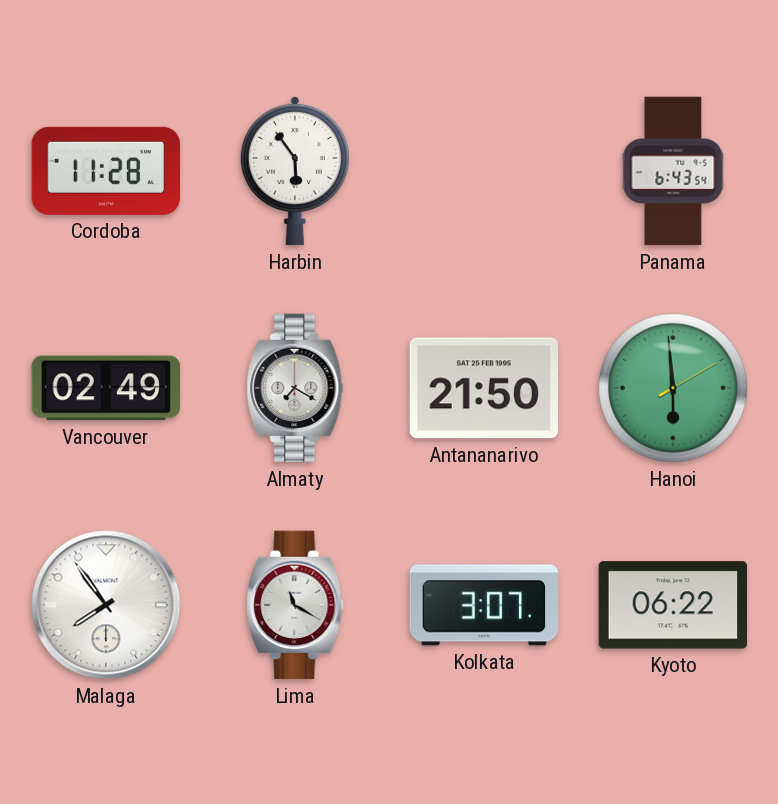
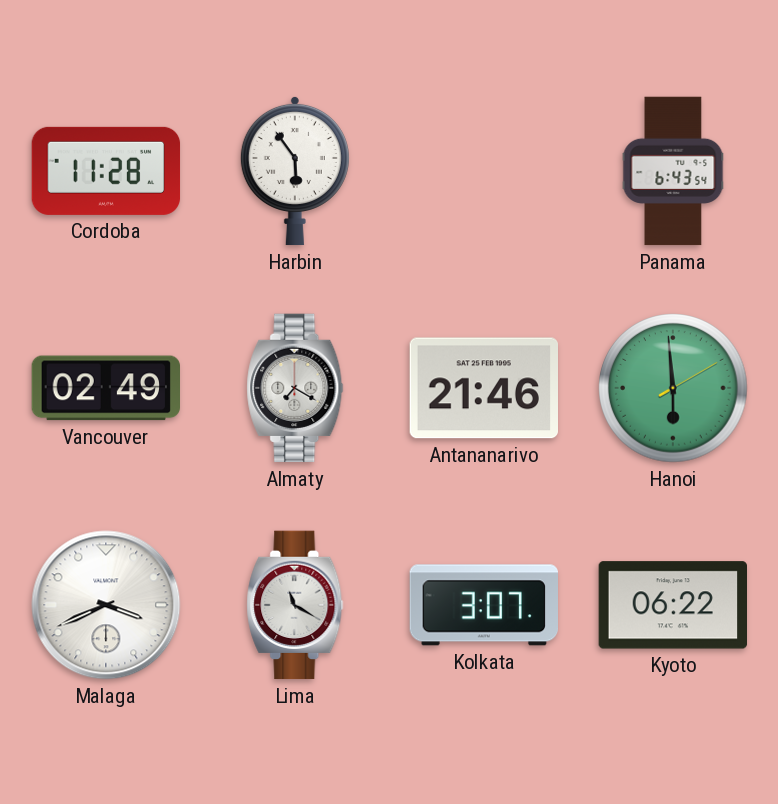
Antananarivo: 21:50 -> 21:46
Malaga: 7:54 -> 3:41
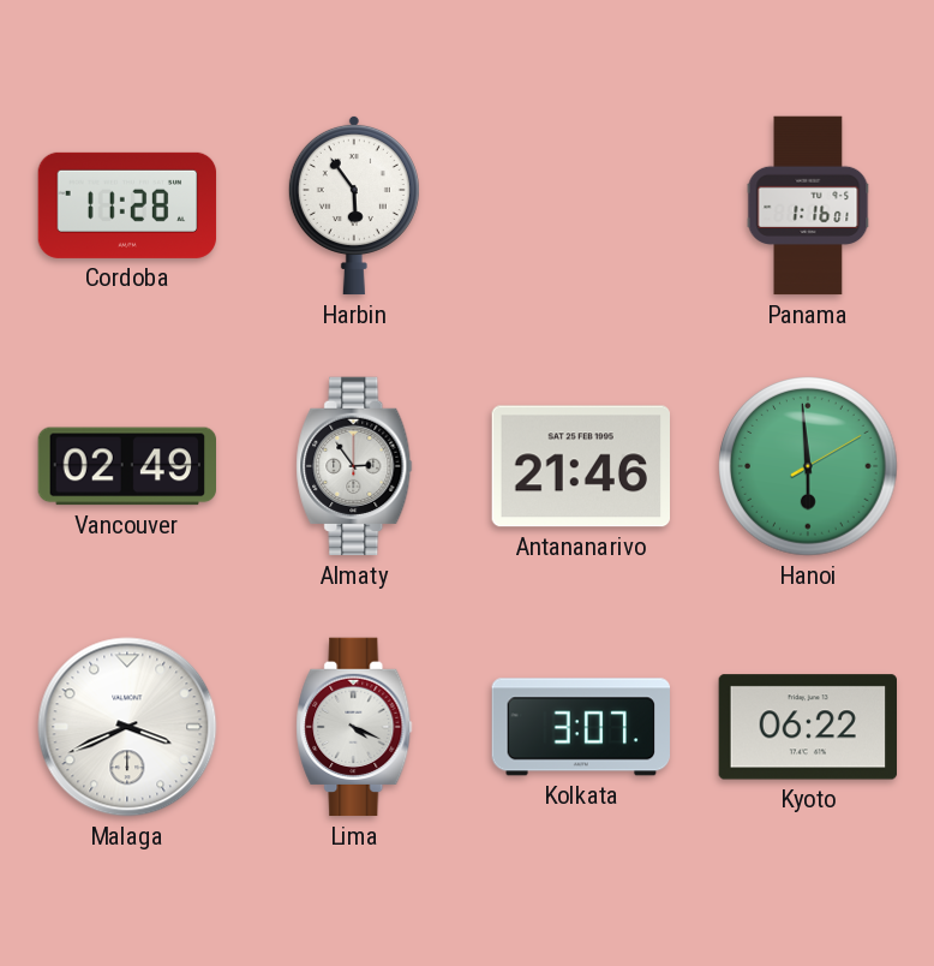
Panama: 6:43 -> 1:16
Almaty: 7:20 -> 2:54
Lima: 11:20 -> 4:19
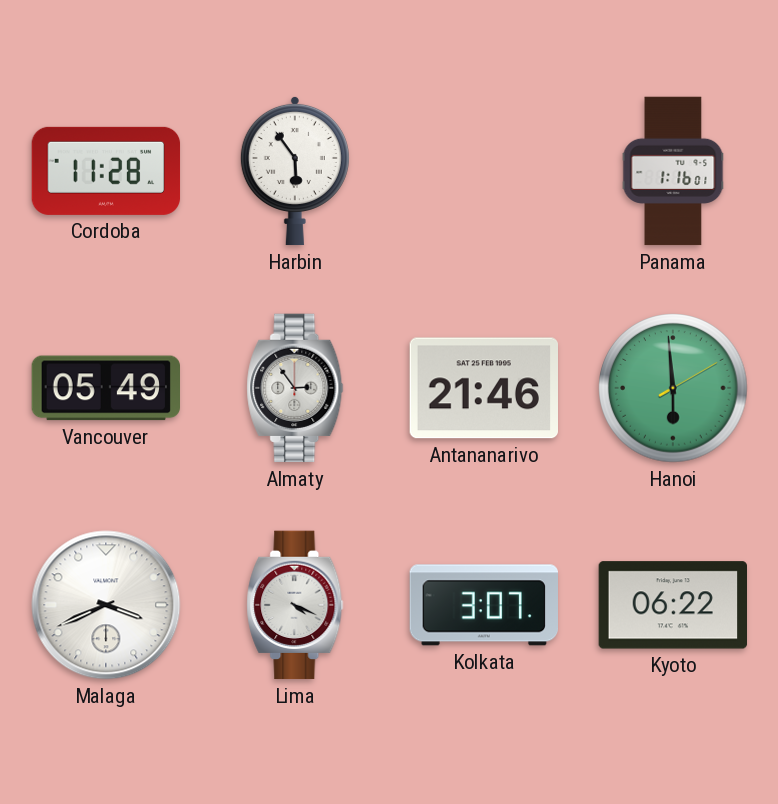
Vancouver: 02:49 -> 05:49
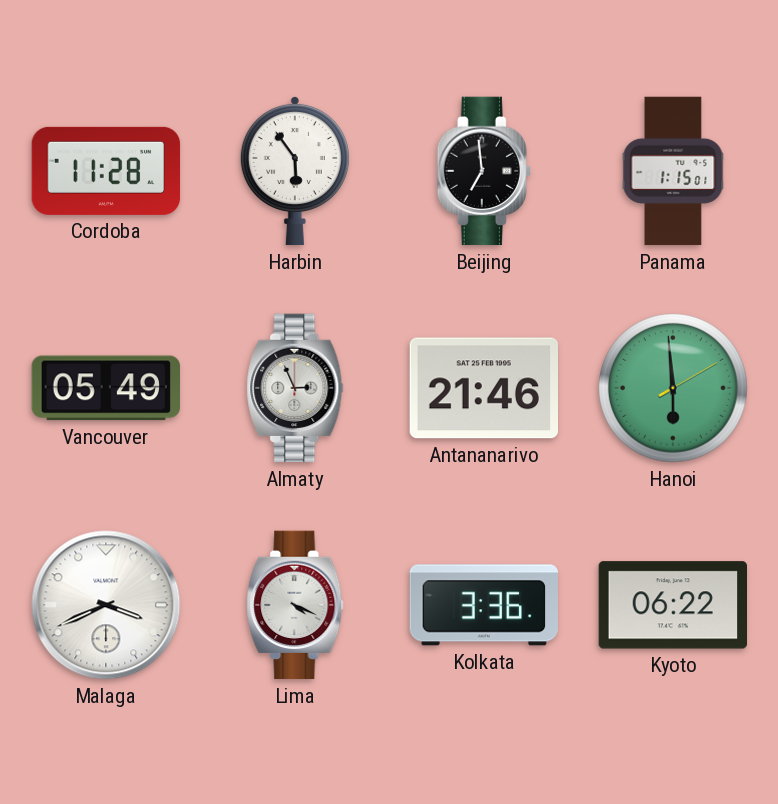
Beijing: none -> 6:59
Panama: 1:16 -> 1:15
Almaty: 2:54 -> 2:56
Kolkata: 3:07 -> 3:36
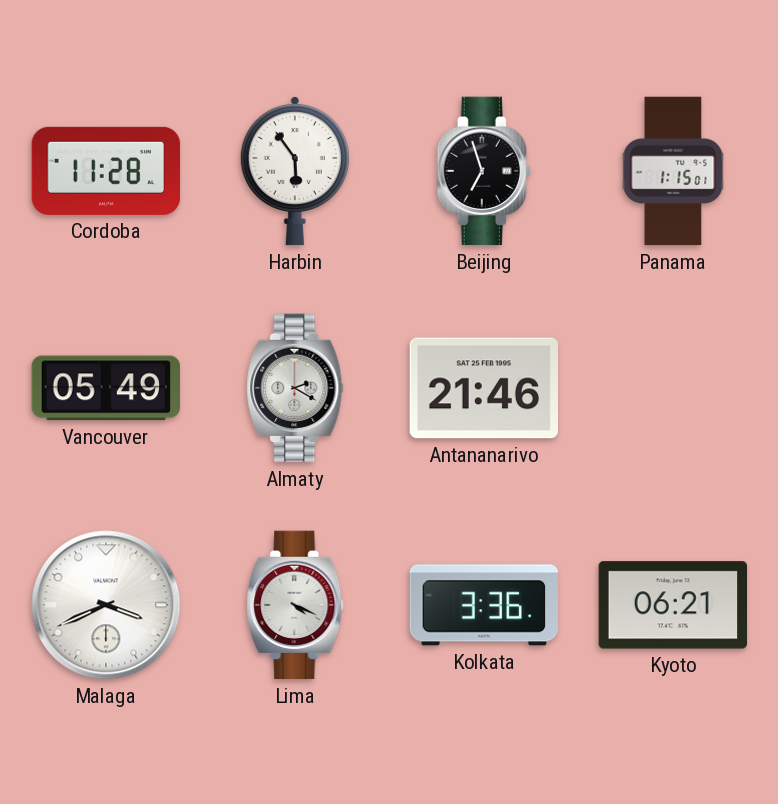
Beijing: 6:59 -> 6:57
Almaty: 2:56 -> 2:20
Hanoi: 5:59 -> none
Kyoto: 06:22 -> 06:21
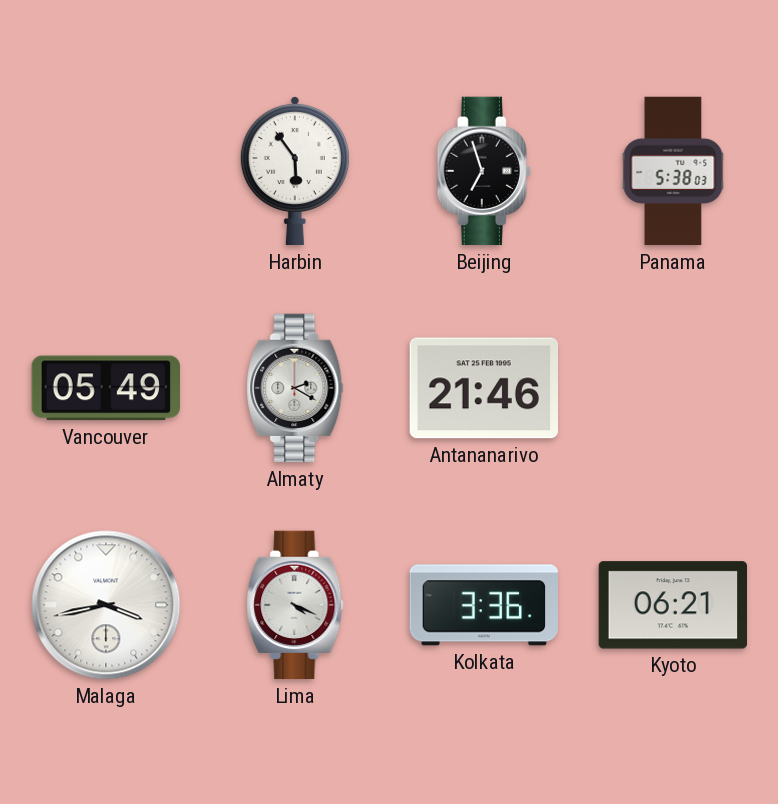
Cordoba: 11:28 -> none
Panama: 1:15 -> 5:38
Malaga: 3:41 -> 3:43
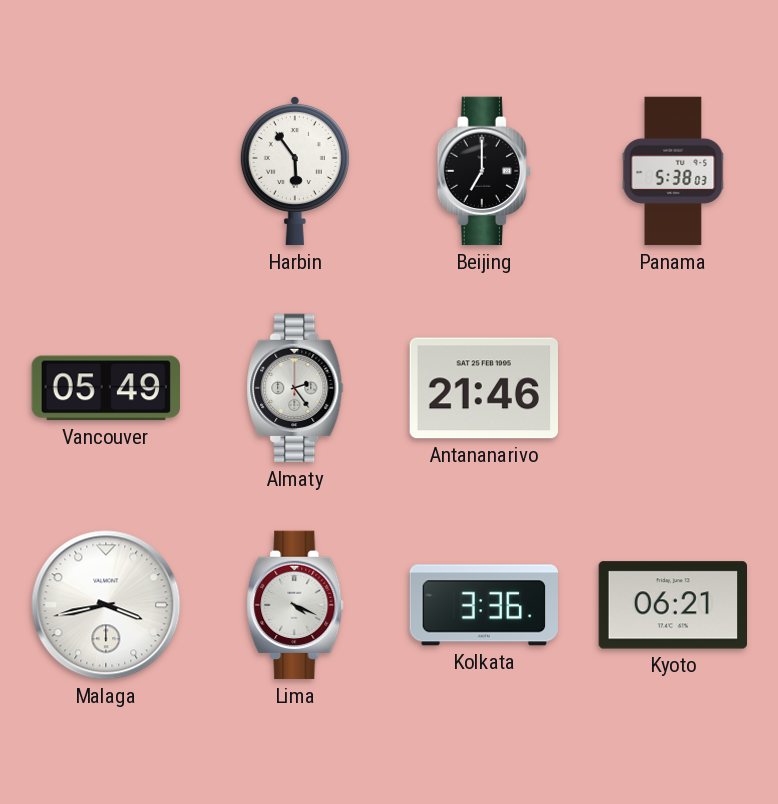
Beijing: 6:57 -> 7:00
Almaty: 2:20 -> 2:24
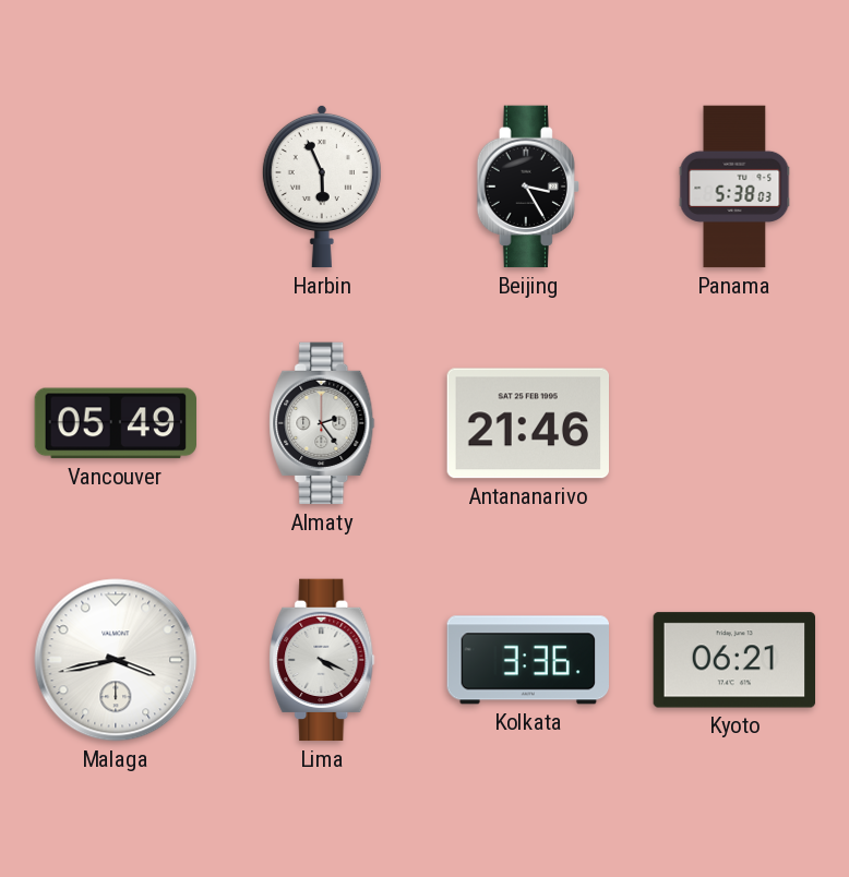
Harbin: 5:54 -> 5:56
Beijing: 7:00 -> 3:25
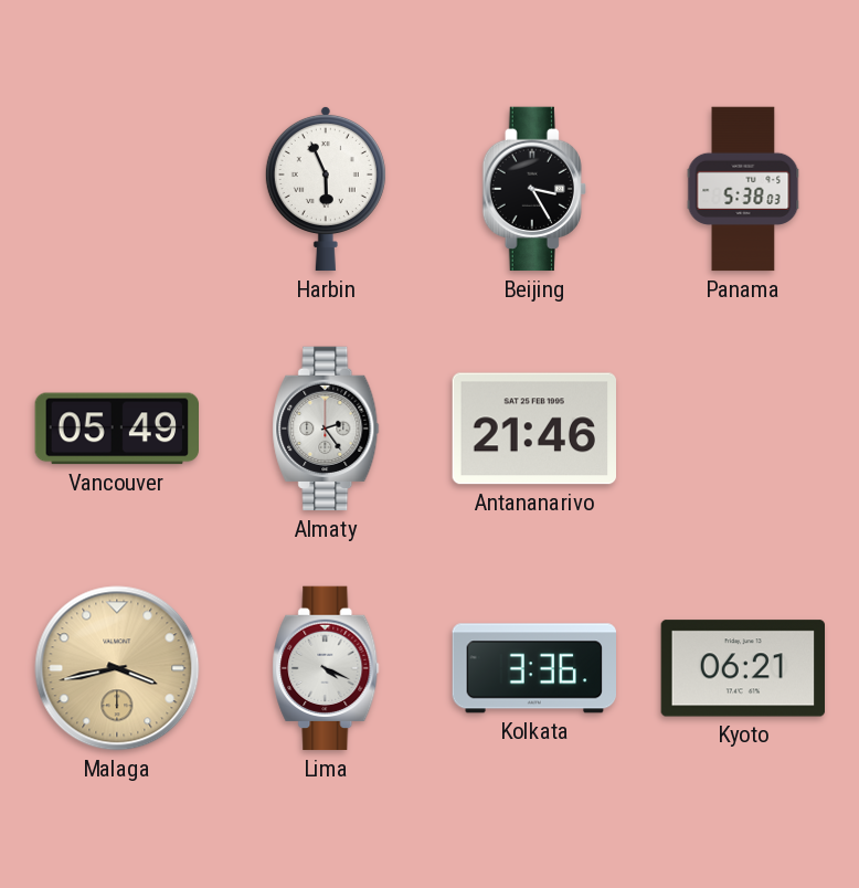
Malaga dial: white -> champagne
